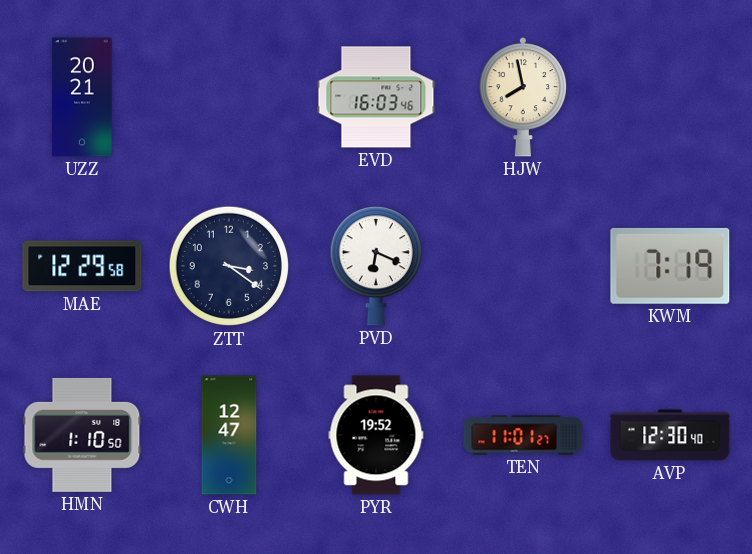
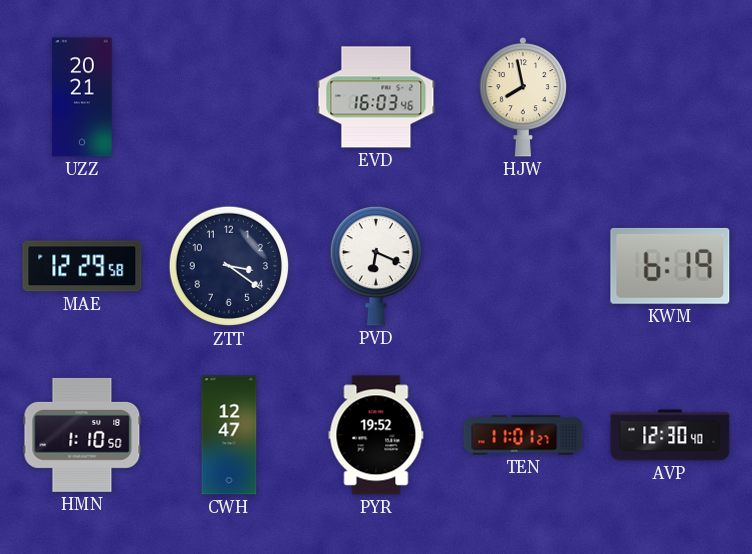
KWM: 7:19 -> 6:19
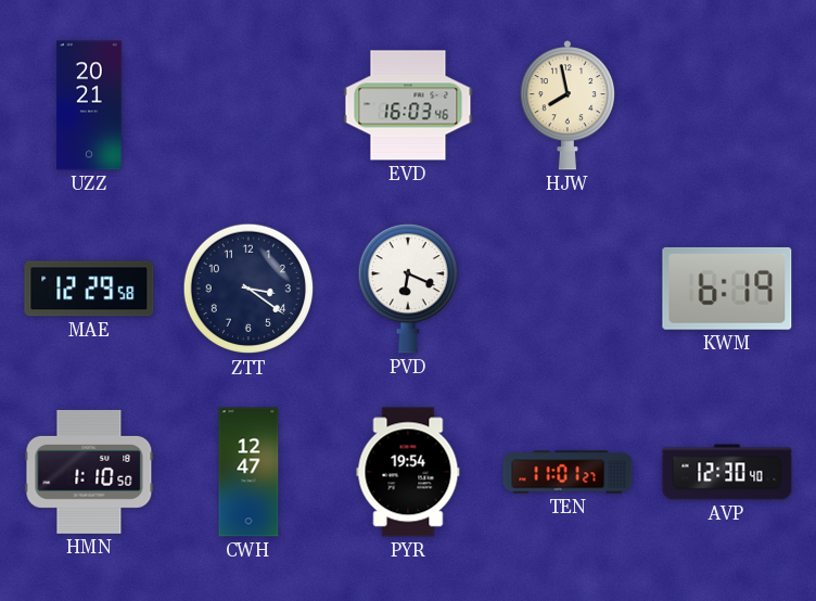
PYR: 19:52 -> 19:54
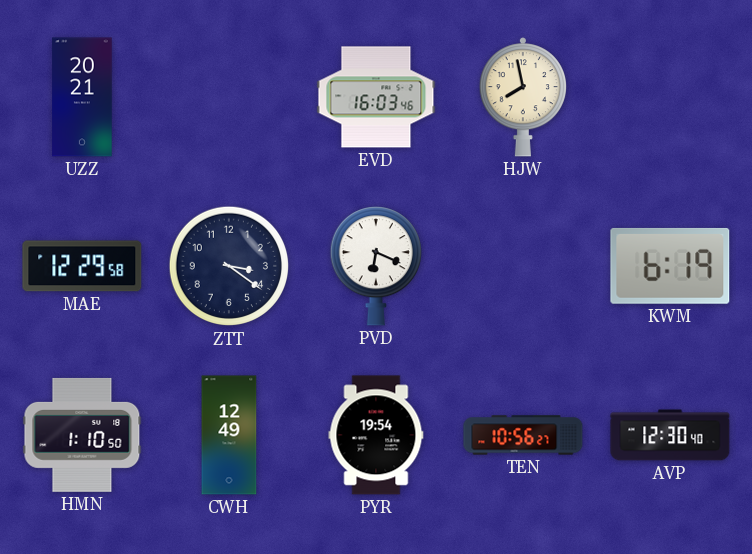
CWH: 12:47 -> 12:49
TEN: 11:01 -> 10:56
